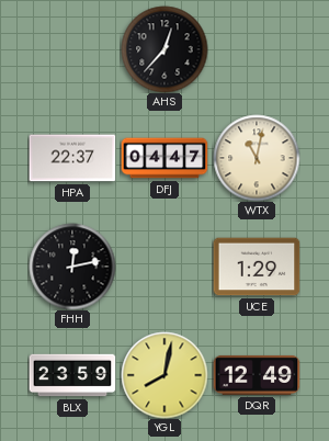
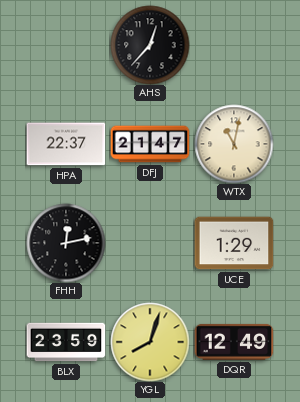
DFJ: 04:47 -> 21:47
YGL: 8:02 -> 8:03
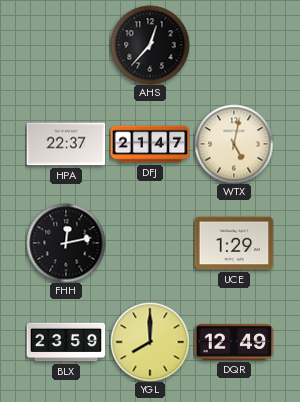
WTX: 11:02 -> 5:02
YGL: 8:03 -> 8:00
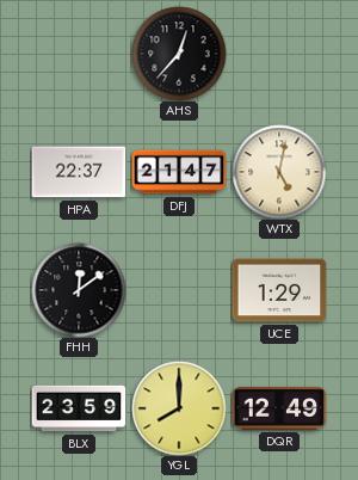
FHH: 12:13 -> 12:09
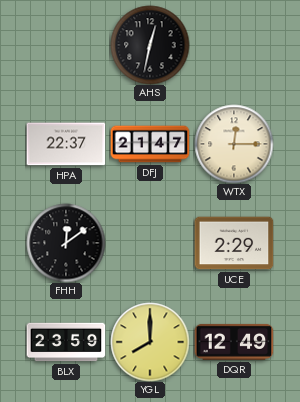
AHS: 12:37 -> 12:32
WTX: 5:02 -> 12:15
UCE: 1:29 -> 2:29
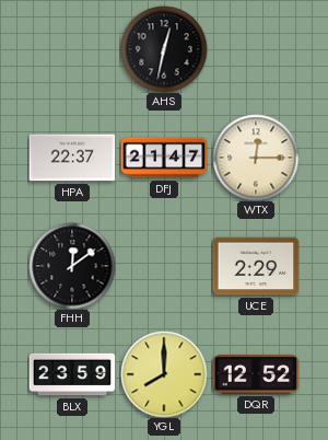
DQR: 12:49 -> 12:52
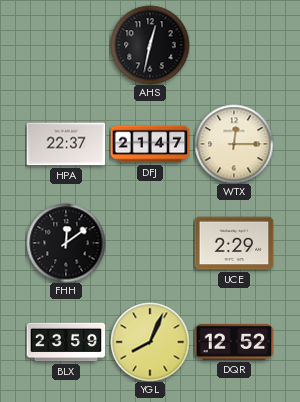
YGL: 8:00 -> 8:04
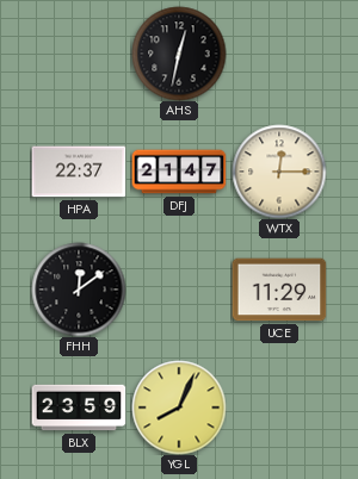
UCE: 2:29 -> 11:29
DQR: 12:52 -> none
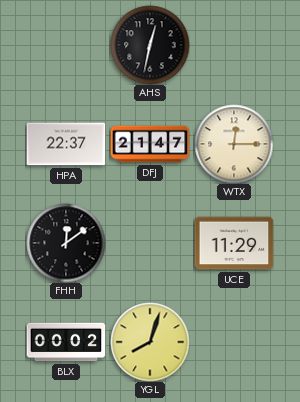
BLX: 23:59 -> 00:02
YGL: 8:04 -> 8:03
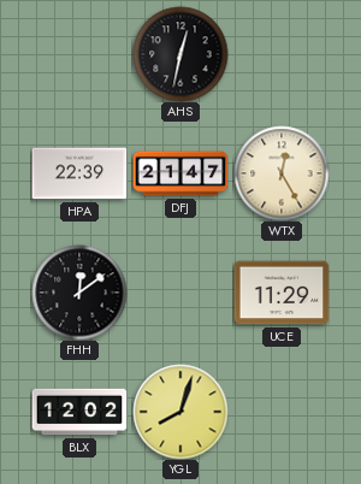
HPA: 22:37 -> 22:39
WTX: 12:15 -> 12:25
BLX: 00:02 -> 12:02
